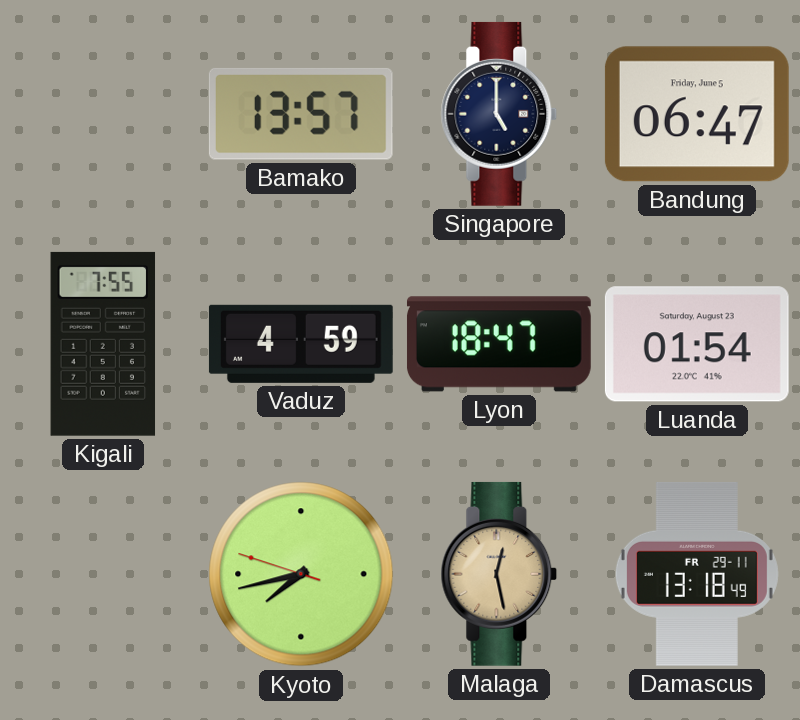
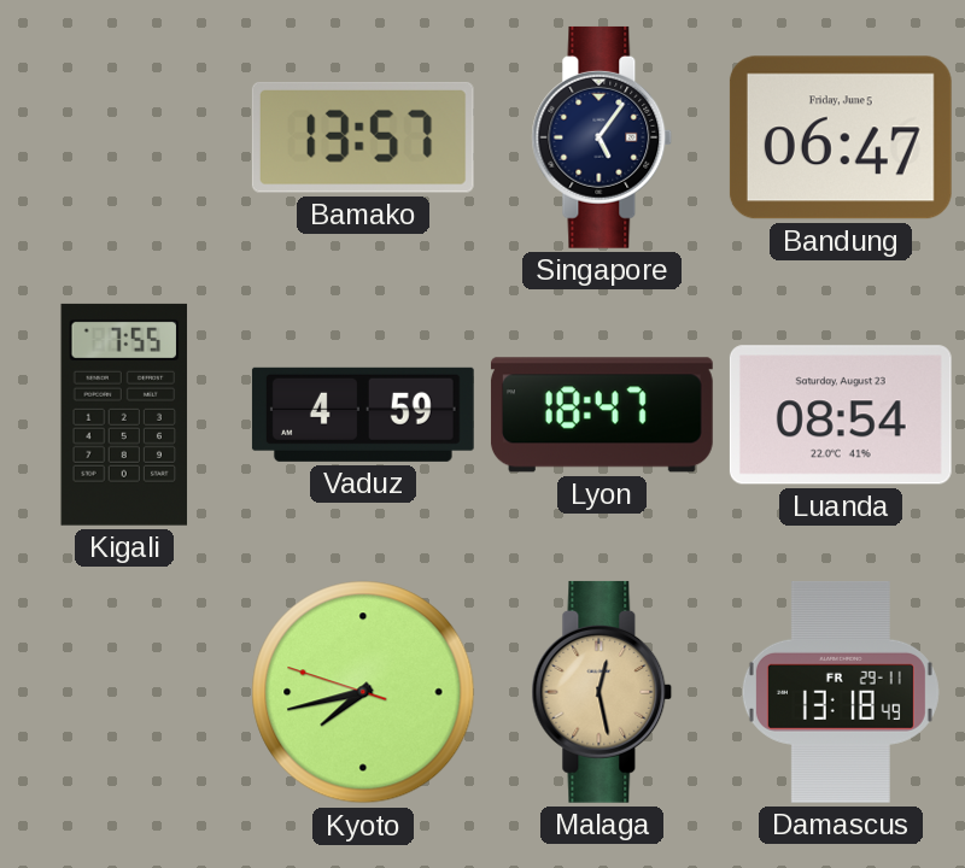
Singapore: 5:00 -> 5:06
Luanda: 01:54 -> 08:54
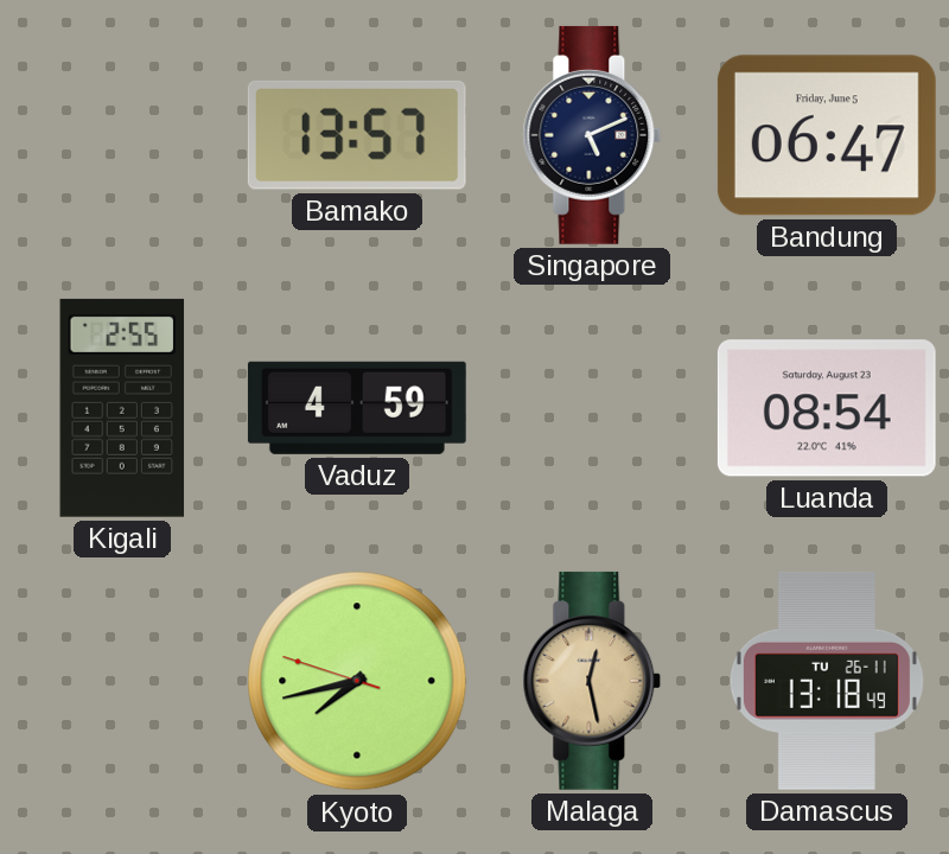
Singapore: 5:06 -> 5:11
Kigali: 7:55 -> 2:55
Lyon: 18:47 -> none
Damascus date: FR 29-11 -> TU 26-11
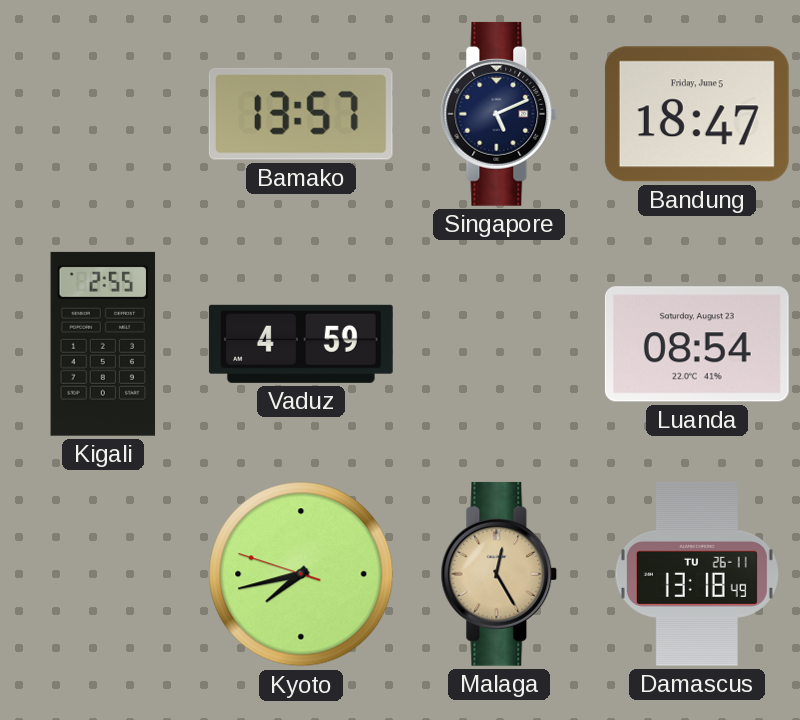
Bandung: 06:47 -> 18:47
Malaga: 12:28 -> 12:25
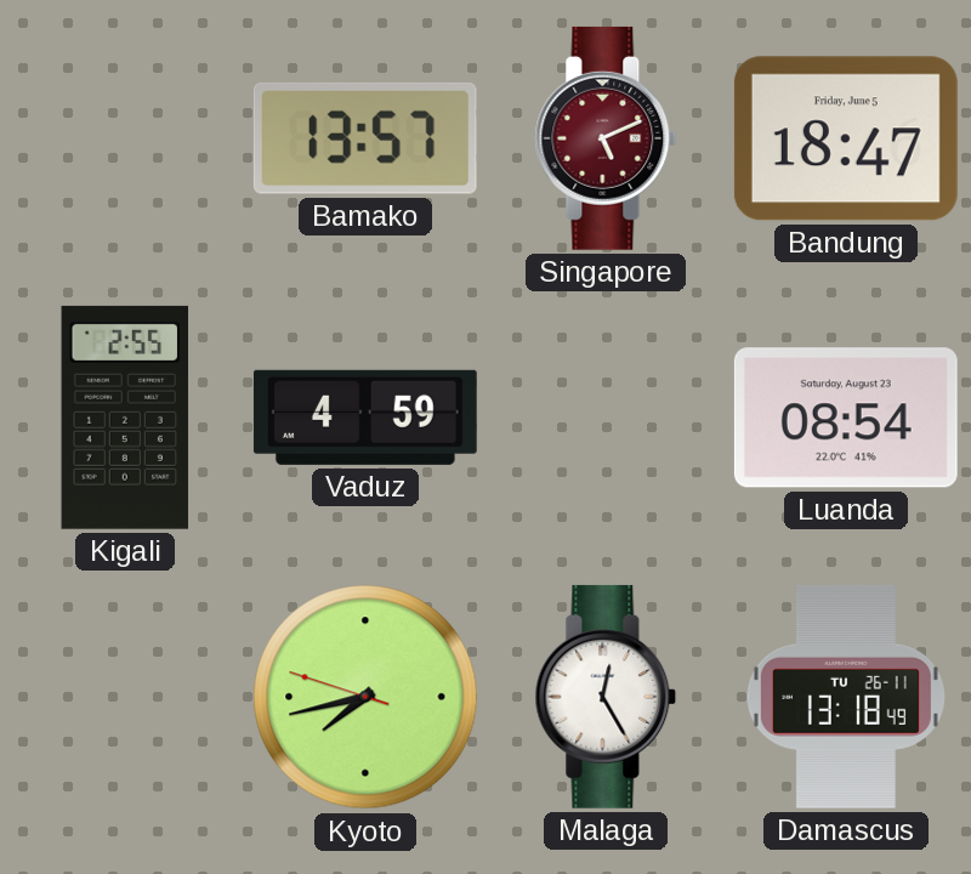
Singapore dial: navy -> burgundy
Malaga dial: champagne -> white
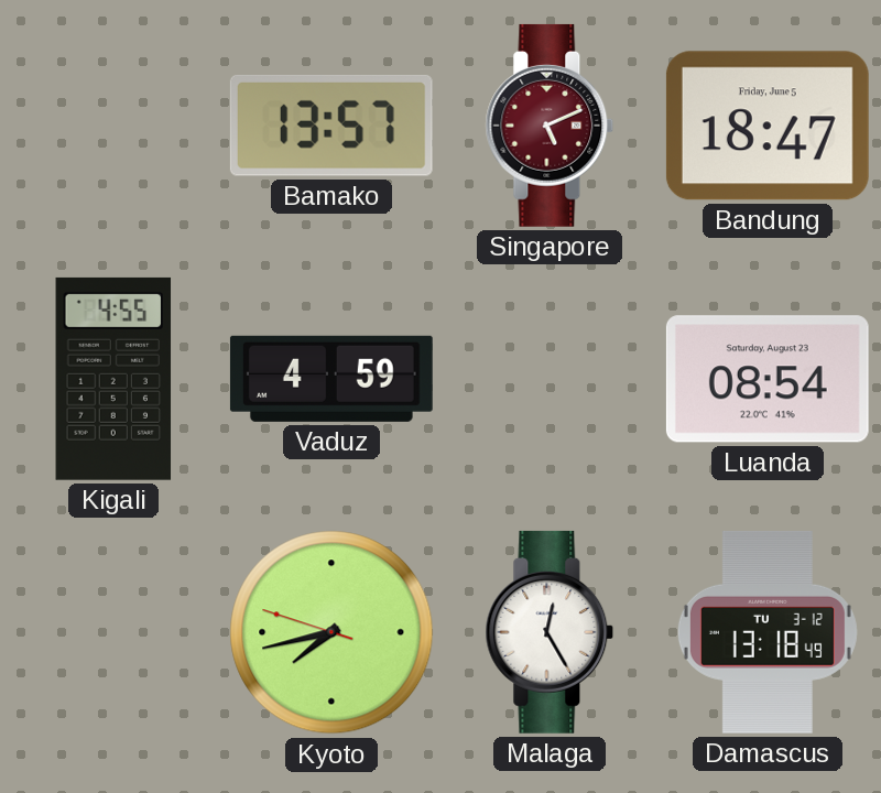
Kigali: 2:55 -> 4:55
Damascus date: TU 26-11 -> TU 3-12
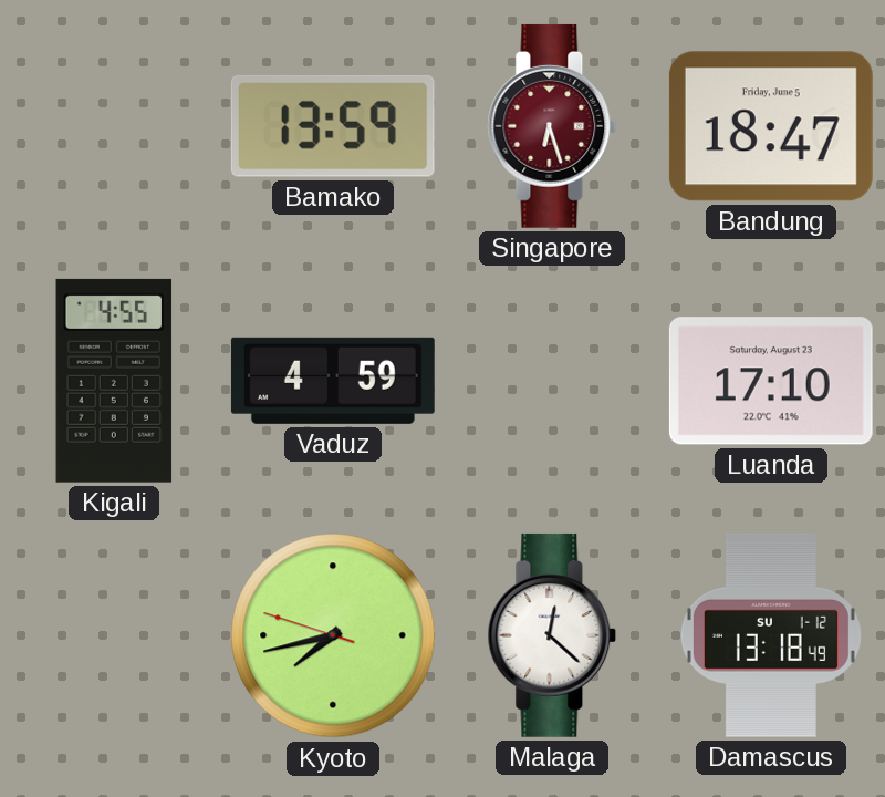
Bamako: 13:57 -> 13:59
Singapore: 5:11 -> 6:27
Luanda: 08:54 -> 17:10
Malaga: 12:25 -> 12:22
Damascus date: TU 3-12 -> SU 1-12
